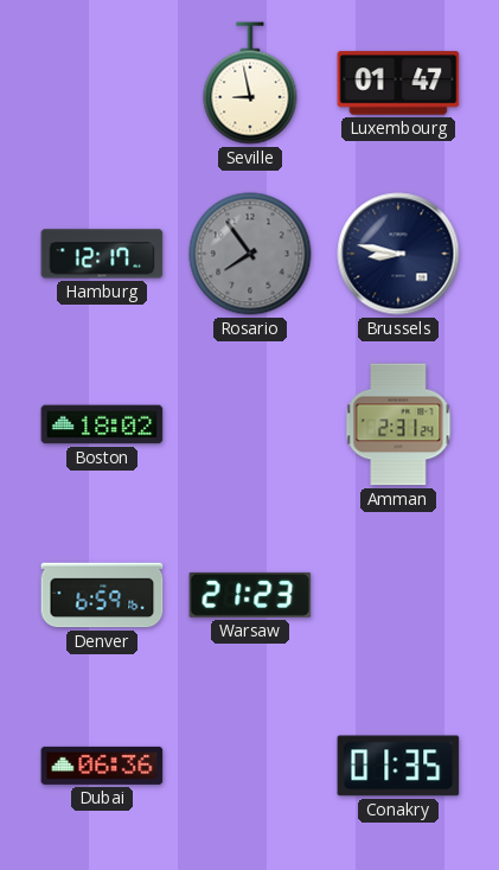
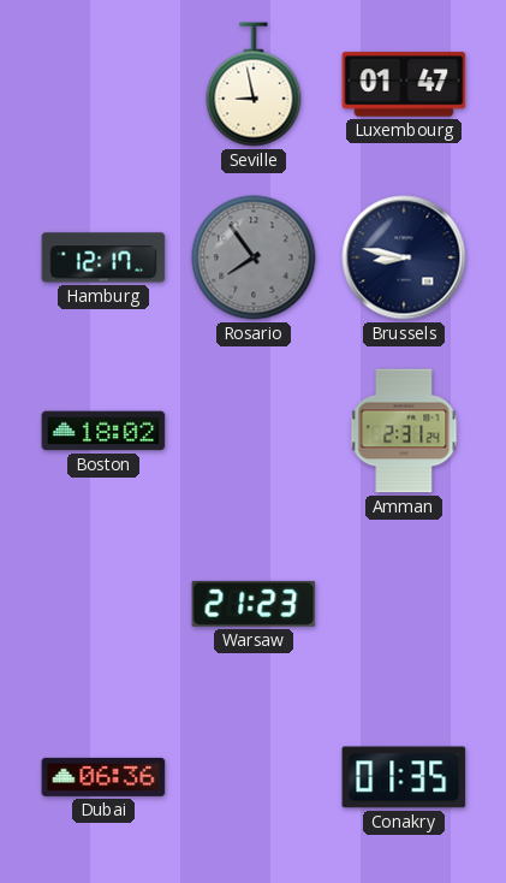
Denver: 6:59 -> none
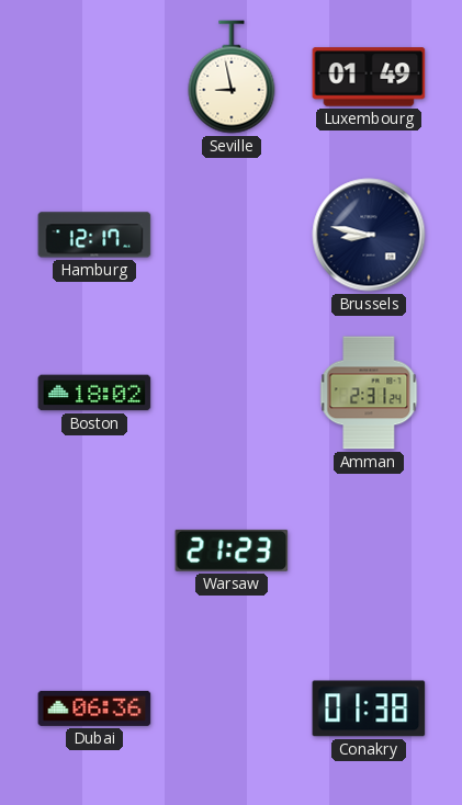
Luxembourg: 01:47 -> 01:49
Rosario: 7:54 -> none
Conakry: 01:35 -> 01:38
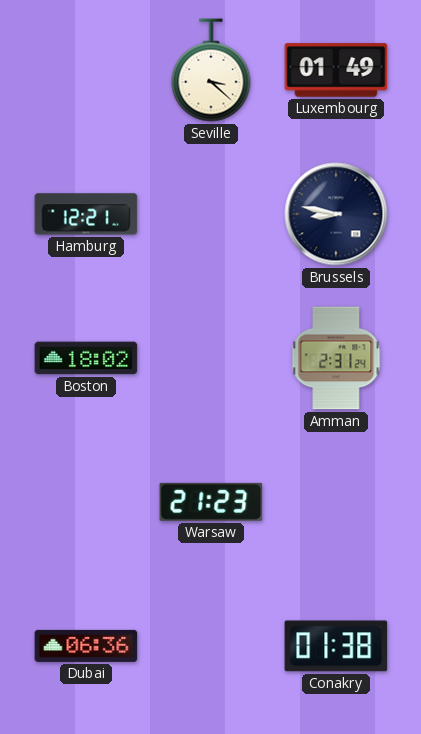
Seville: 8:58 -> 3:22
Hamburg: 12:17 -> 12:21
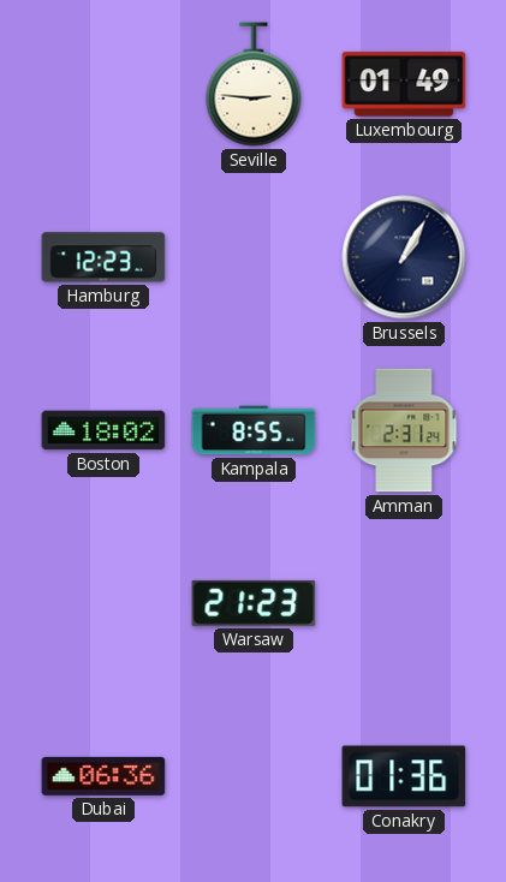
Seville: 3:22 -> 2:46
Hamburg: 12:21 -> 12:23
Brussels: 8:47 -> 1:05
Kampala: none -> 8:55
Conakry: 01:38 -> 01:36
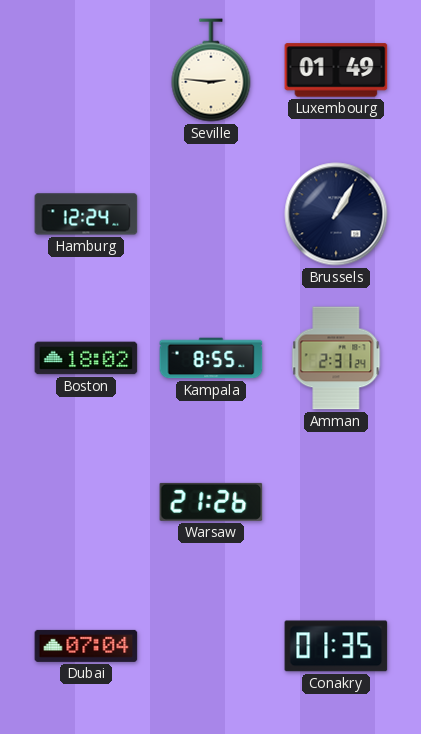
Hamburg: 12:23 -> 12:24
Warsaw: 21:23 -> 21:26
Dubai: 06:36 -> 07:04
Conakry: 01:36 -> 01:35
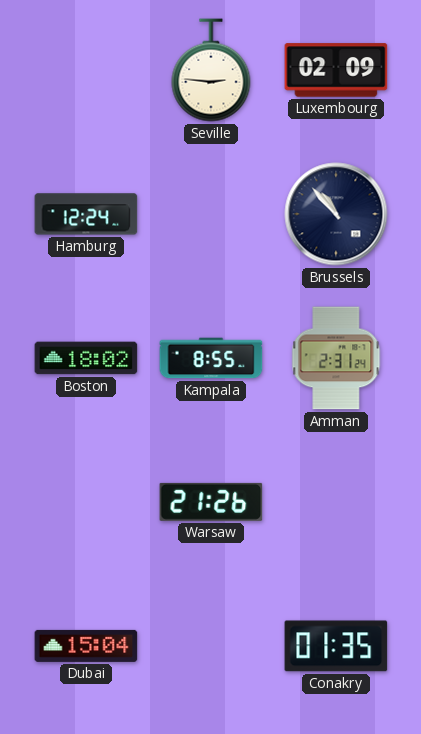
Luxembourg: 01:49 -> 02:09
Brussels: 1:05 -> 10:53
Dubai: 07:04 -> 15:04
